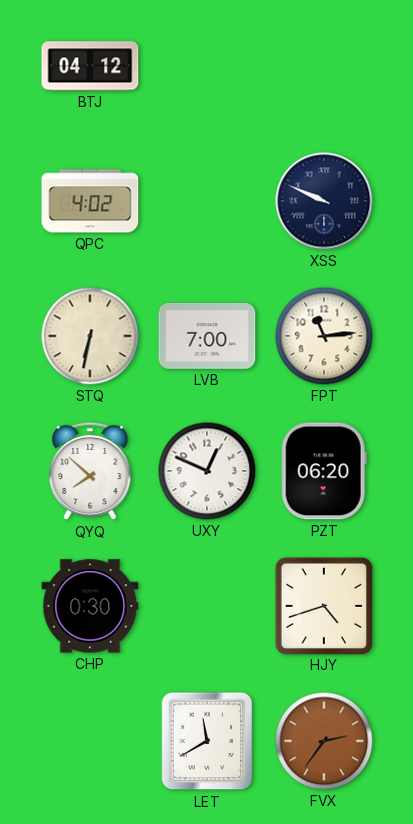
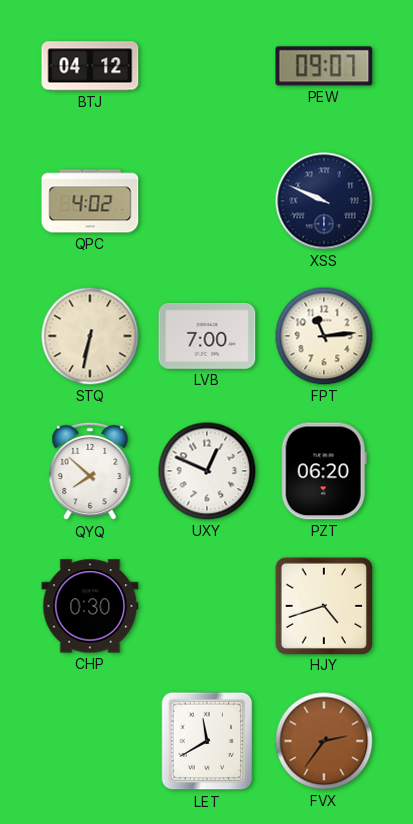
PEW: none -> 09:07
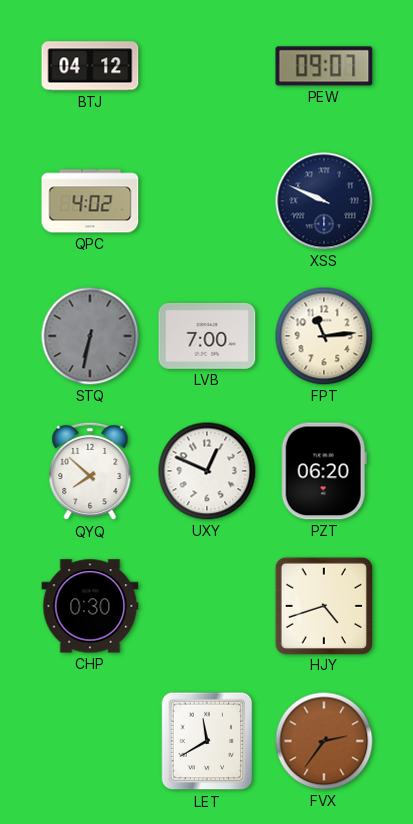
STQ dial: cream -> grey
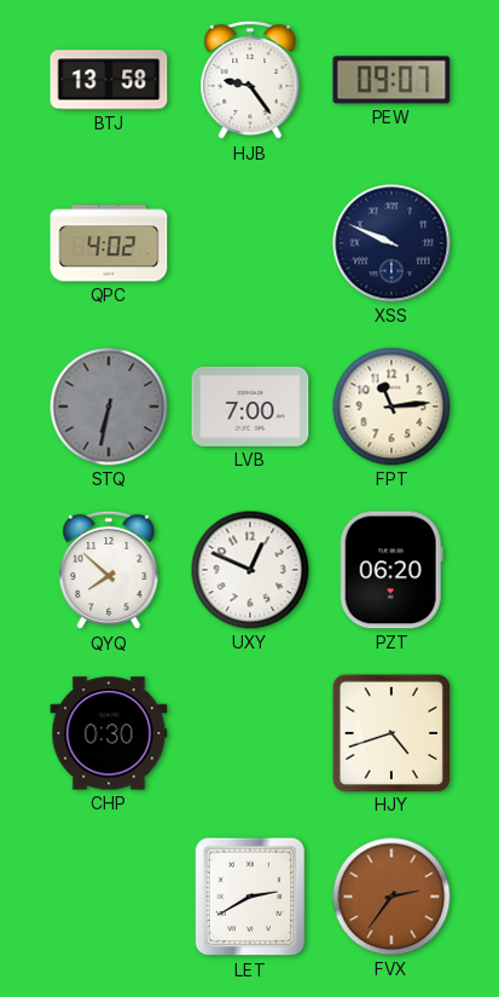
BTJ: 04:12 -> 13:58
HJB: none -> 9:24
LET: 11:40 -> 2:40
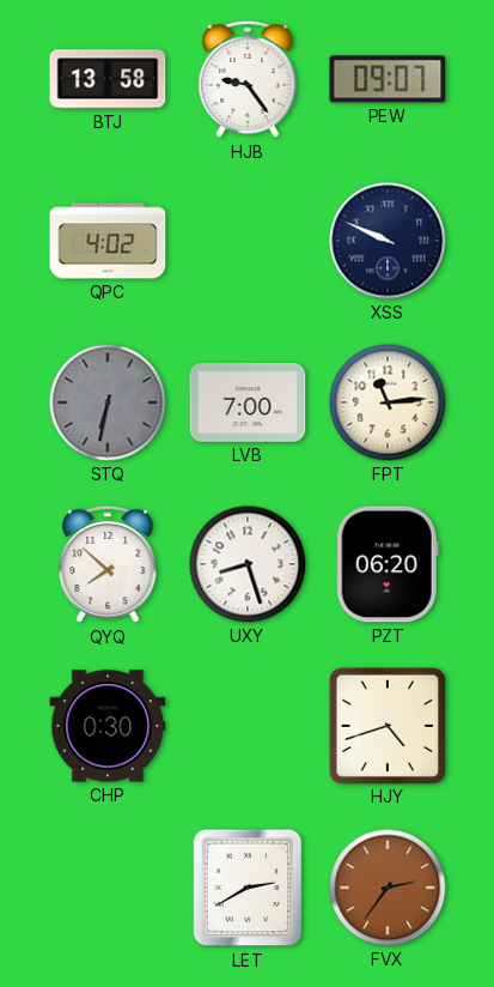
UXY: 12:49 -> 8:27
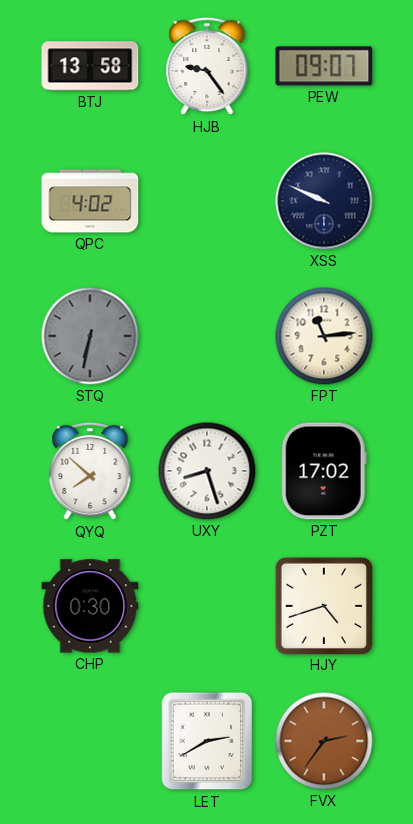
LVB: 7:00 -> none
PZT: 06:20 -> 17:02
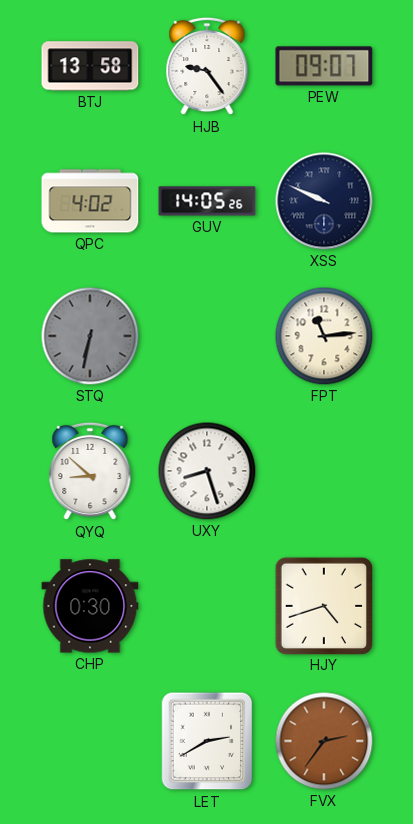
GUV: none -> 14:05
QYQ: 7:52 -> 8:52
PZT: 17:02 -> none
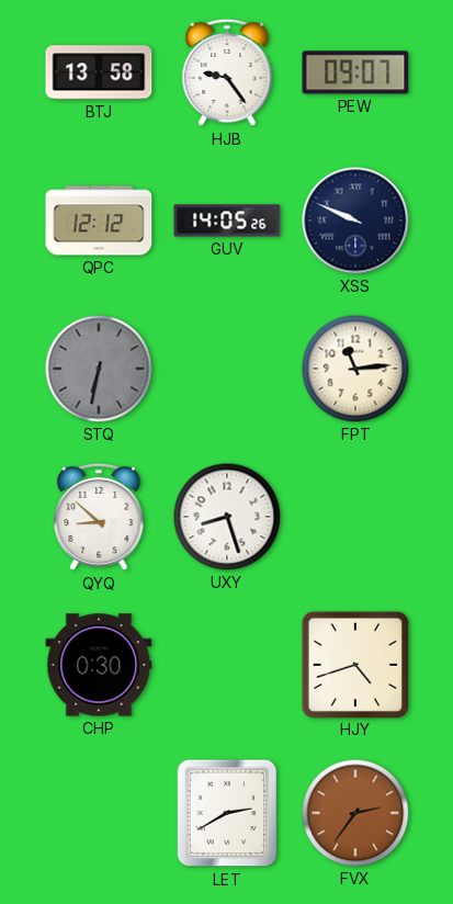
QPC: 4:02 -> 12:12
